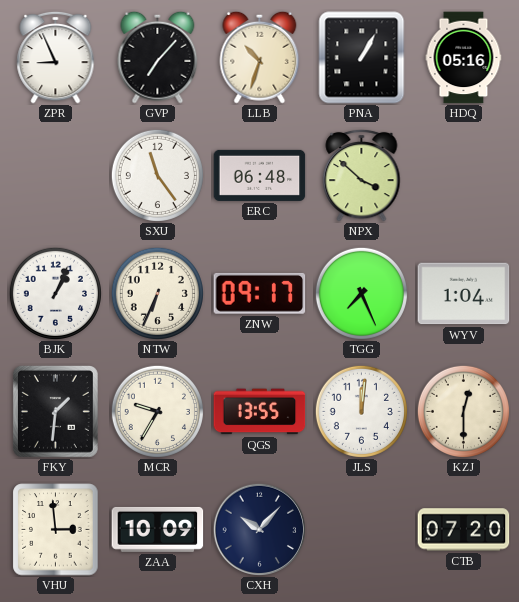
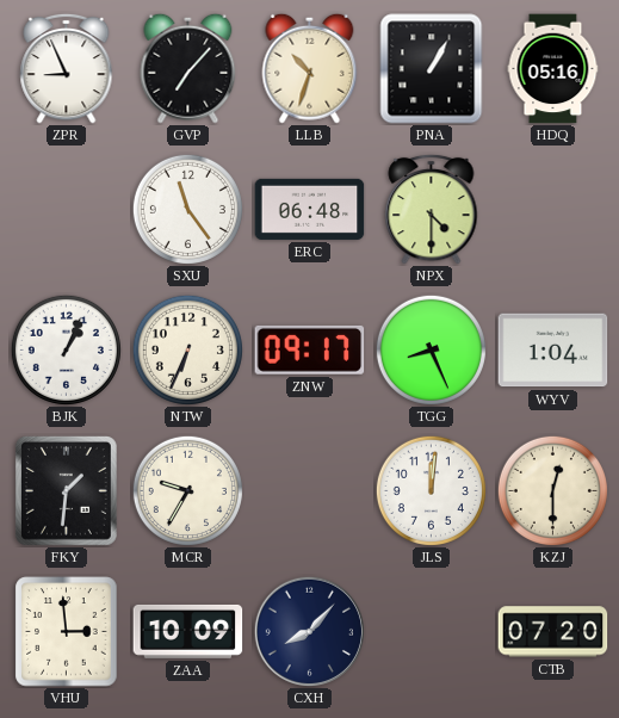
NPX: 3:52 -> 4:30
TGG: 7:26 -> 8:26
QGS: 13:55 -> none
CXH: 10:07 -> 8:07
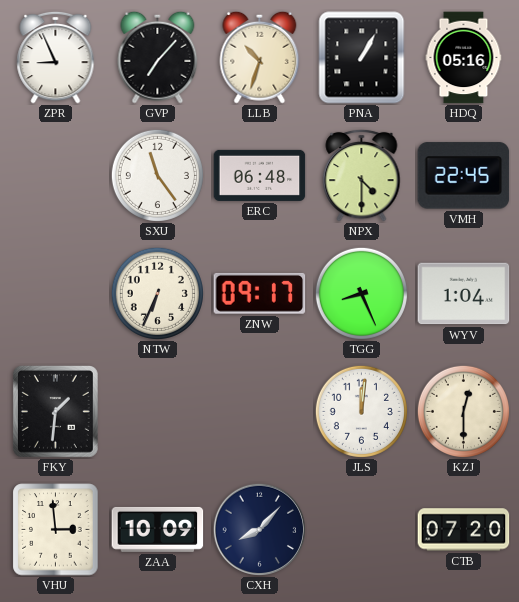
VMH: none -> 22:45
BJK: 1:04 -> none
MCR: 9:35 -> none
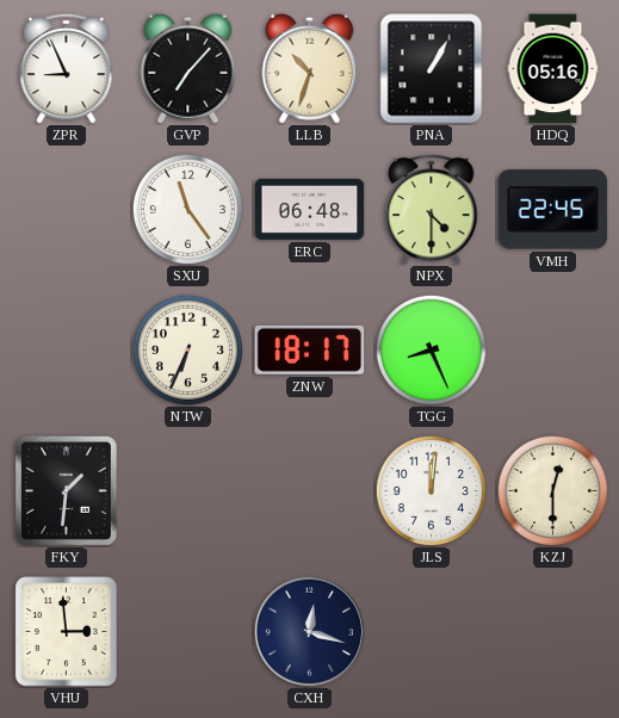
ZNW: 09:17 -> 18:17
WYV: 1:04 -> none
ZAA: 10:09 -> none
CXH: 8:07 -> 12:18
CTB: 07:20 -> none
